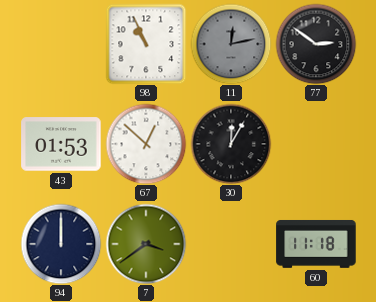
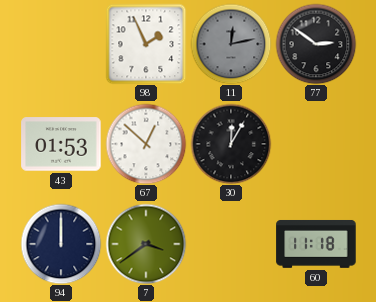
98: 10:56 -> 1:56
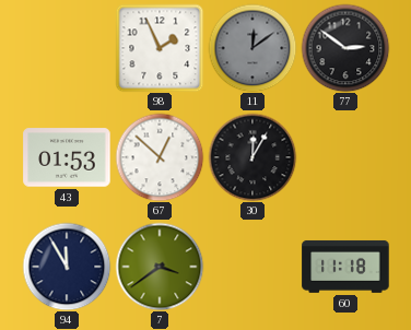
11: 12:13 -> 12:09
94: 12:00 -> 11:55
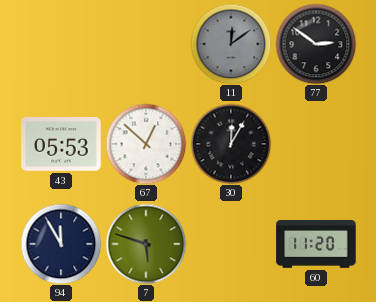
98: 1:56 -> none
43: 01:53 -> 05:53
7: 3:39 -> 5:48
60: 11:18 -> 11:20
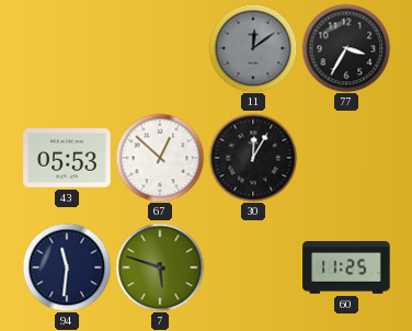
77: 2:51 -> 3:35
94: 11:55 -> 11:31
60: 11:20 -> 11:25
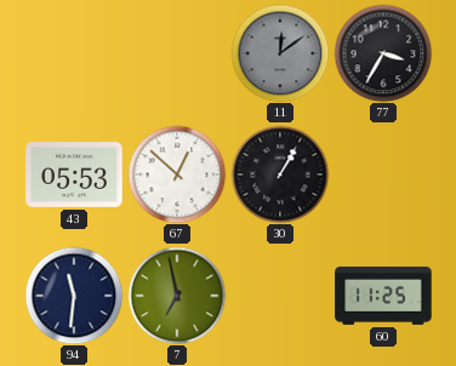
30: 12:05 -> 1:05
7: 5:48 -> 6:58
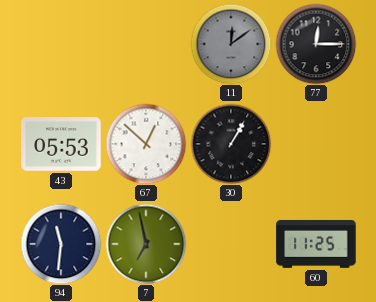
77: 3:35 -> 12:15
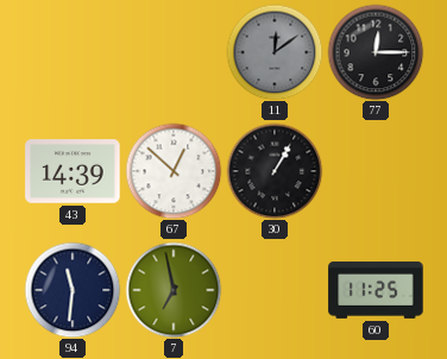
43: 05:53 -> 14:39
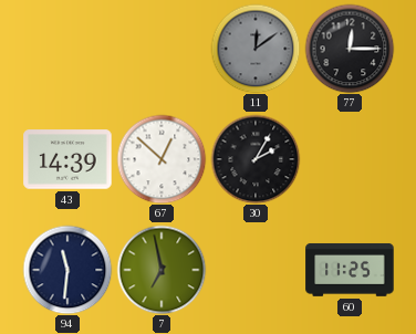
30: 1:05 -> 2:05
